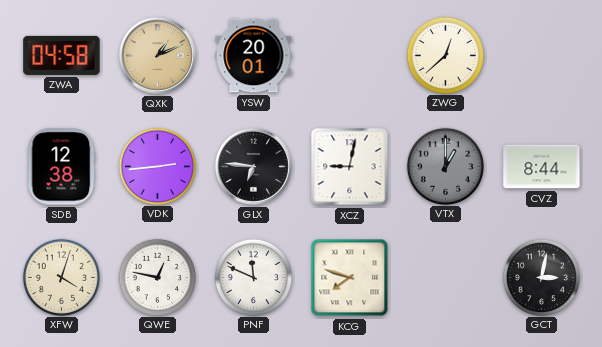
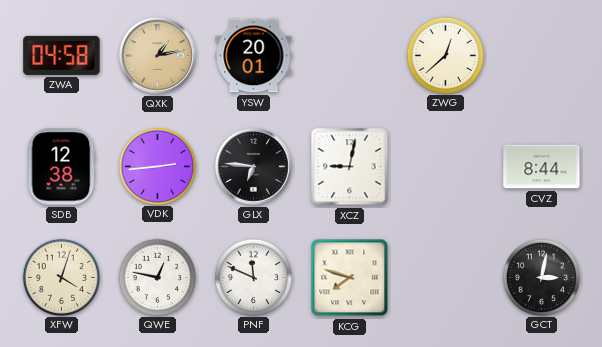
QXK: 1:11 -> 1:13
VTX: 1:00 -> none
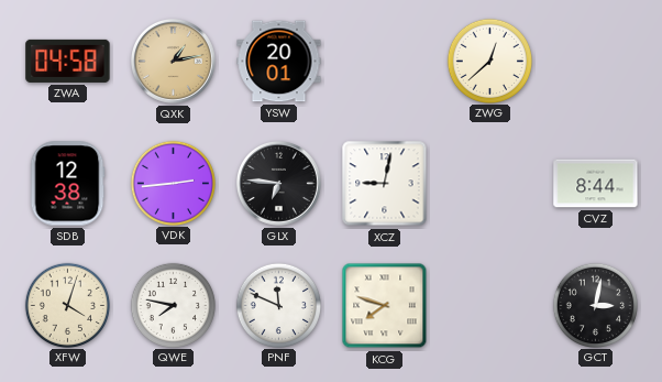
QWE: 12:47 -> 7:47
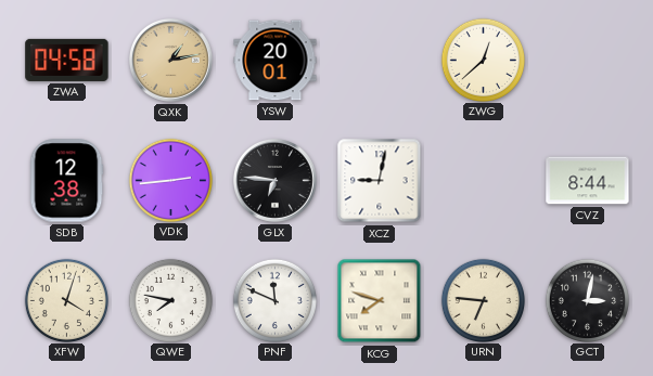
URN: none -> 6:46
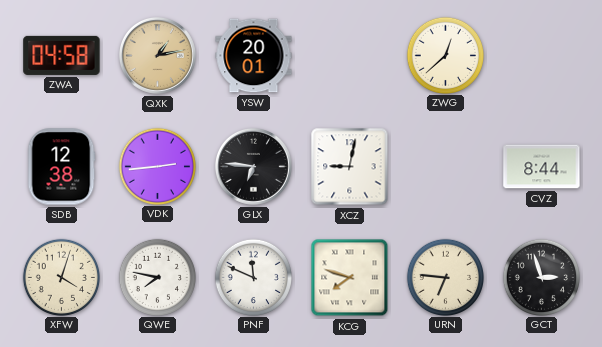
GCT: 3:02 -> 2:57
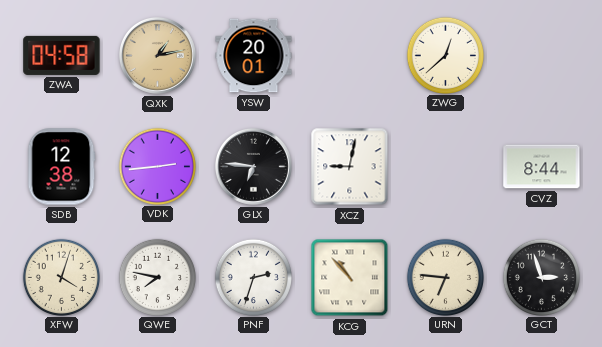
PNF: 11:49 -> 2:33
KCG: 7:48 -> 10:53
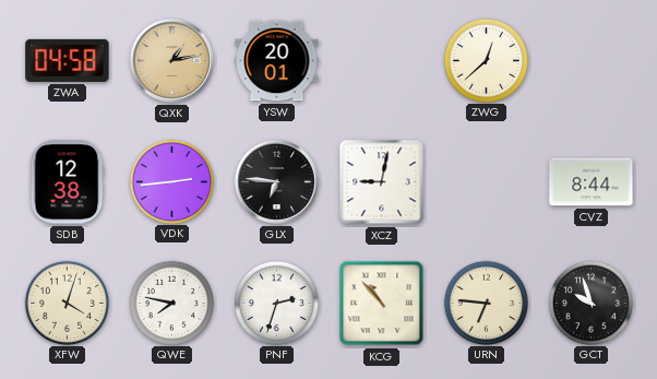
GCT: 2:57 -> 9:57
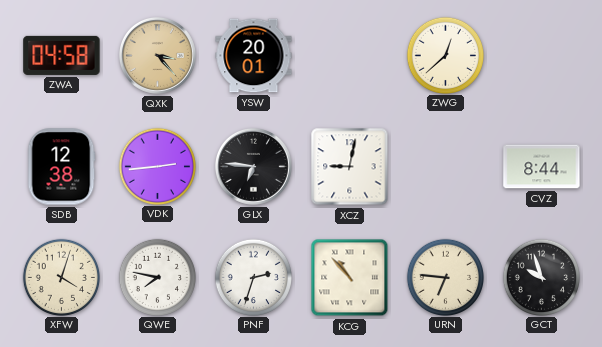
QXK: 1:13 -> 3:23
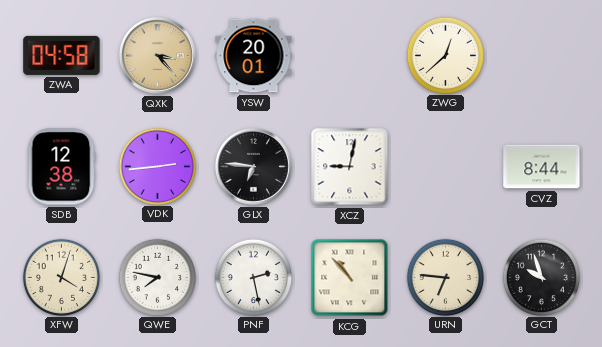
PNF: 2:33 -> 2:28
